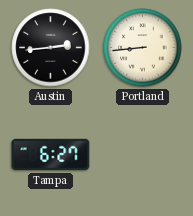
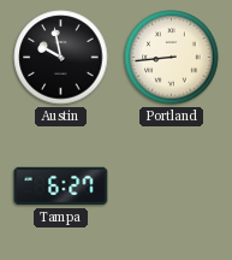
Austin: 2:44 -> 9:58
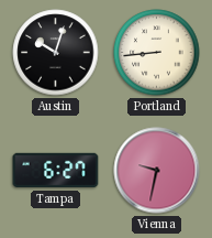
Austin: 9:58 -> 10:03
Vienna: none -> 9:32
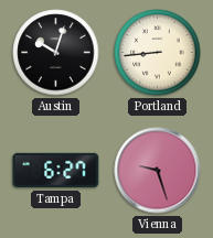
Vienna: 9:32 -> 9:27
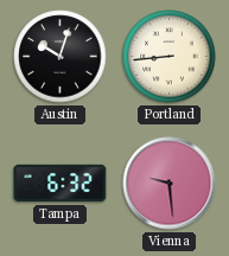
Tampa: 6:27 -> 6:32
Vienna: 9:27 -> 9:29
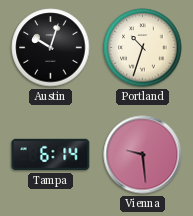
Portland: 8:44 -> 10:33
Tampa: 6:32 -> 6:14
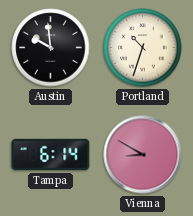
Austin: 10:03 -> 9:59
Vienna: 9:29 -> 8:50
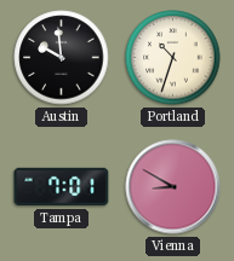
Tampa: 6:14 -> 7:01
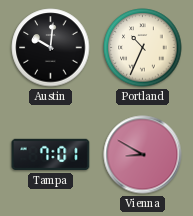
Austin: 9:59 -> 10:01
Portland: 10:33 -> 10:34
